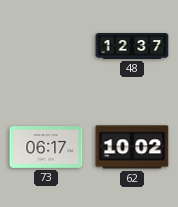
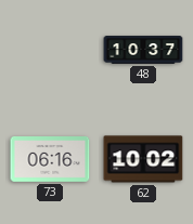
48: 12:37 -> 10:37
73: 06:17 -> 06:16
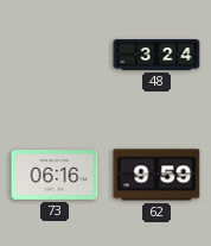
48: 10:37 -> 3:24
62: 10:02 -> 9:59
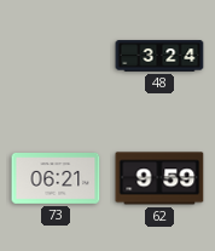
73: 06:16 -> 06:21
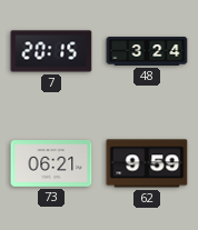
7: none -> 20:15
